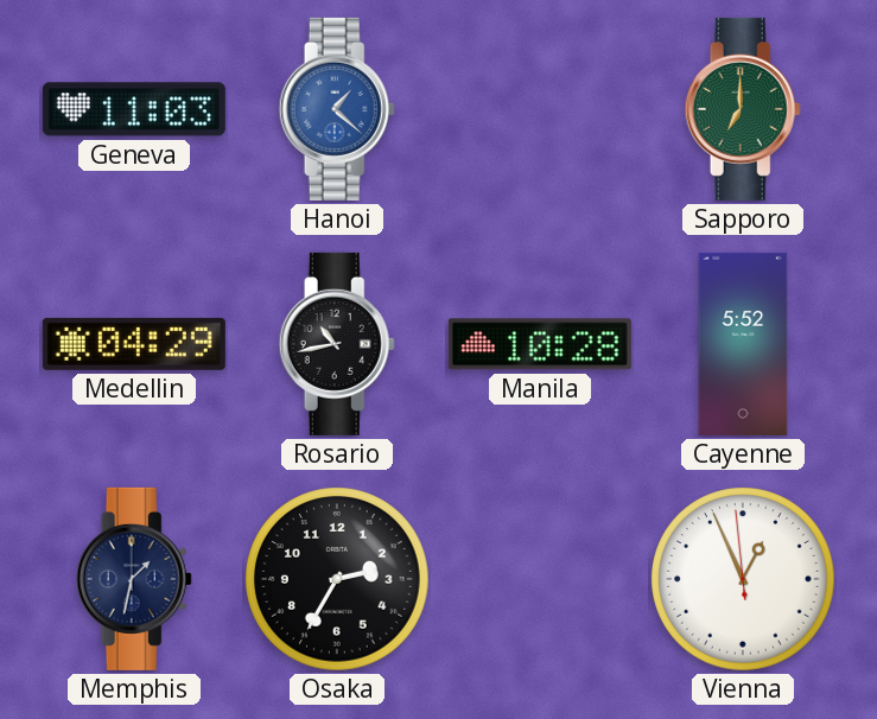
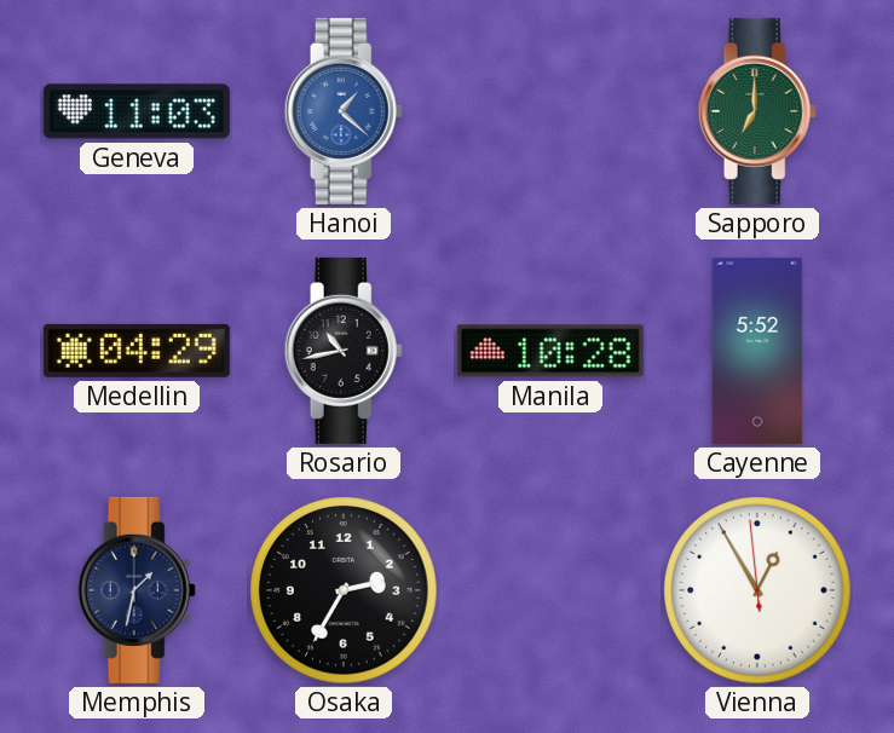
Vienna: 12:55 -> 12:54
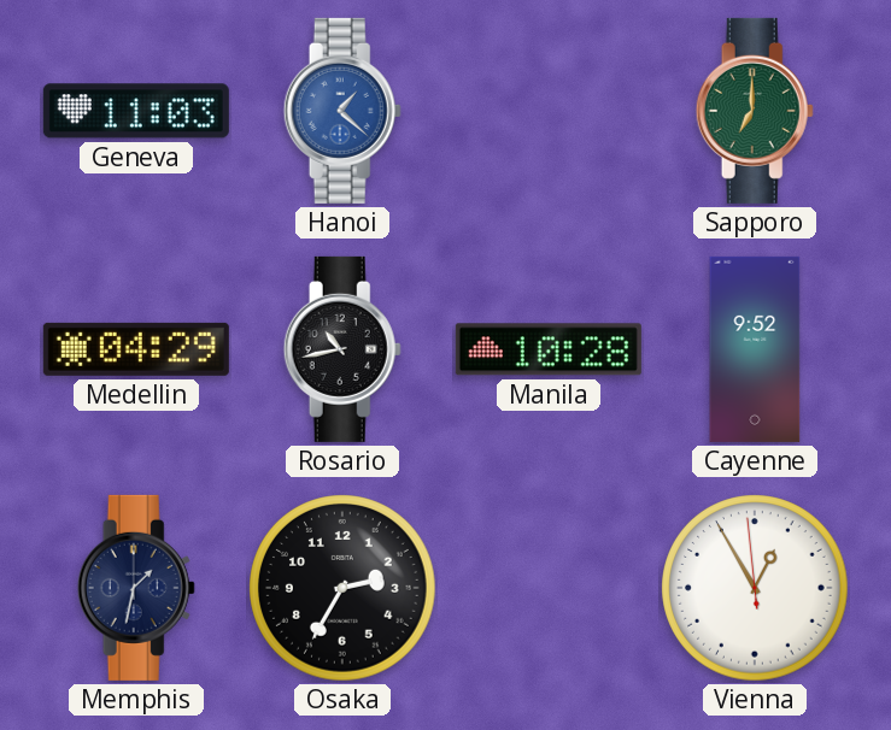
Cayenne: 5:52 -> 9:52
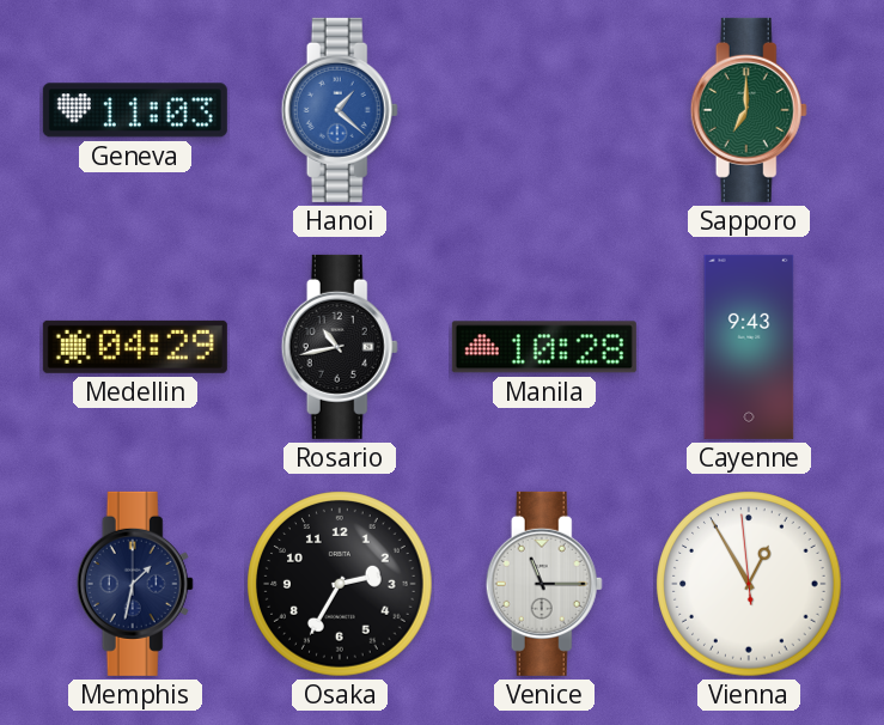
Cayenne: 9:52 -> 9:43
Venice: none -> 11:15
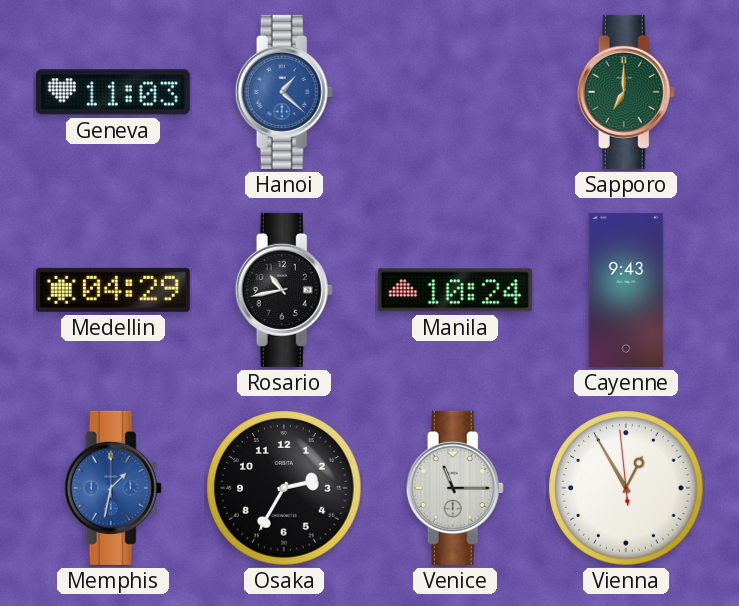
Manila: 10:28 -> 10:24
Memphis dial: navy -> blue
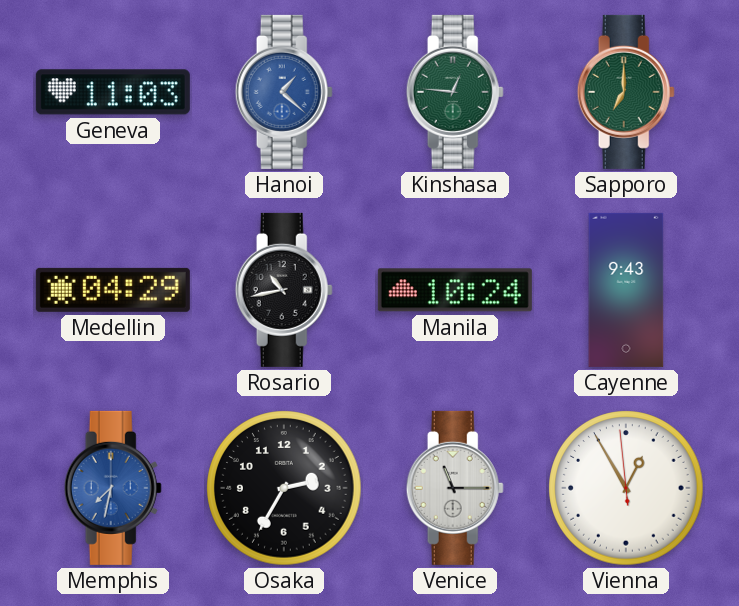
Kinshasa: none -> 12:46
Memphis: 1:32 -> 7:32
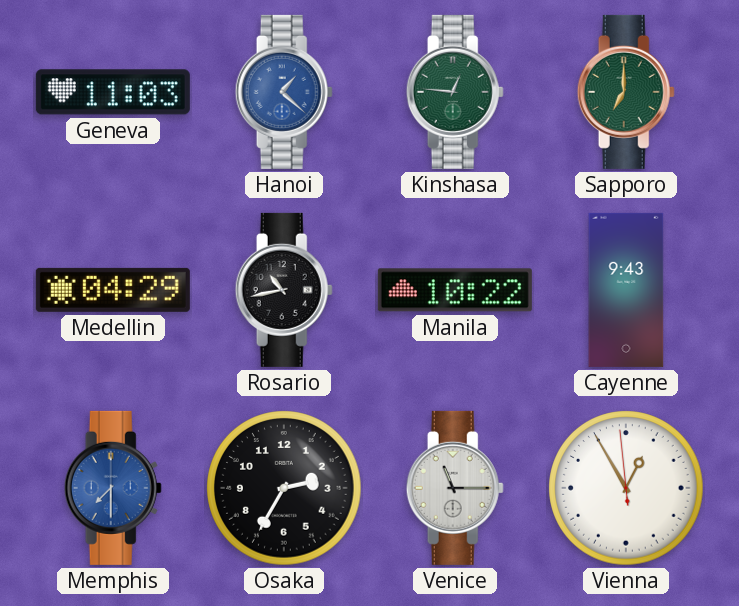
Manila: 10:24 -> 10:22
Memphis: 7:32 -> 7:30
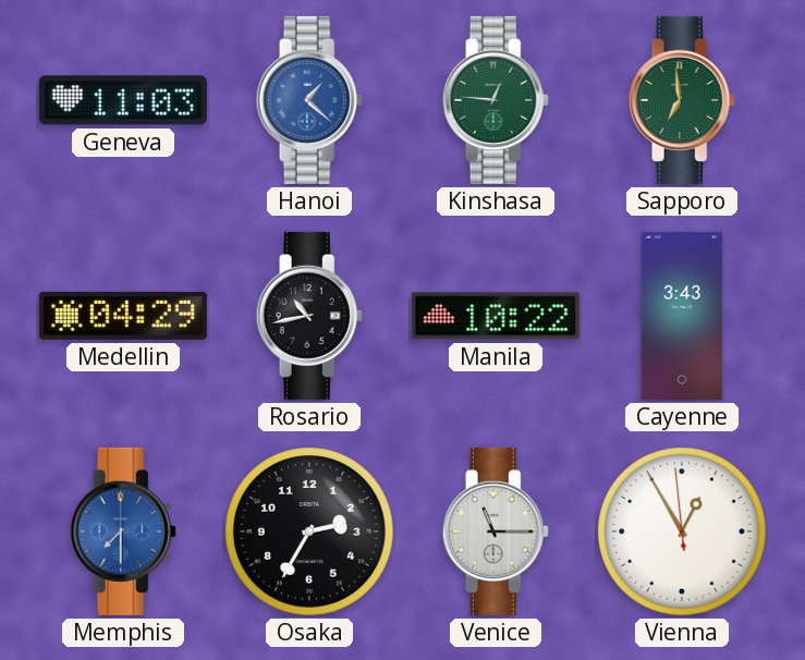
Sapporo: 7:00 -> 6:59
Cayenne: 9:43 -> 3:43
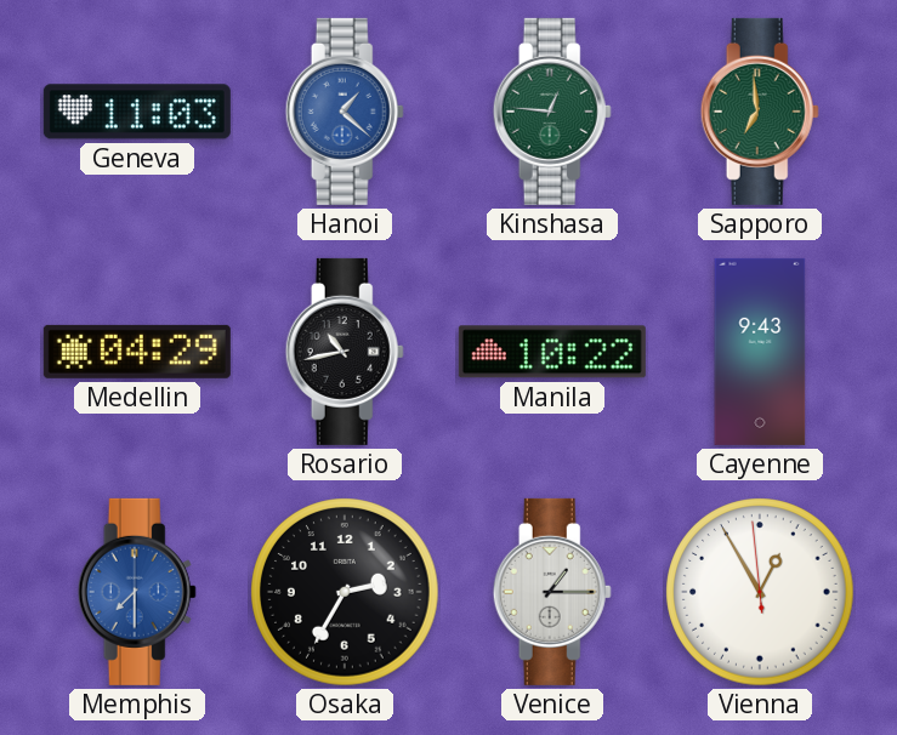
Cayenne: 3:43 -> 9:43
Venice: 11:15 -> 1:15
